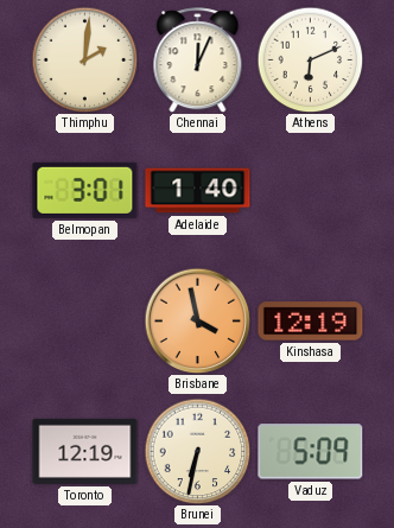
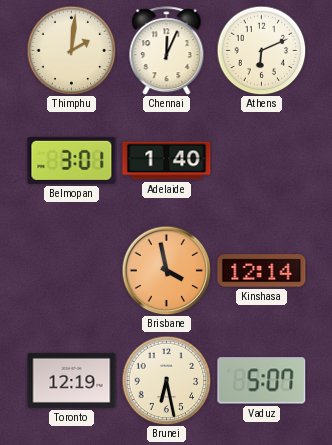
Kinshasa: 12:19 -> 12:14
Brunei: 6:32 -> 6:28
Vaduz: 5:09 -> 5:07
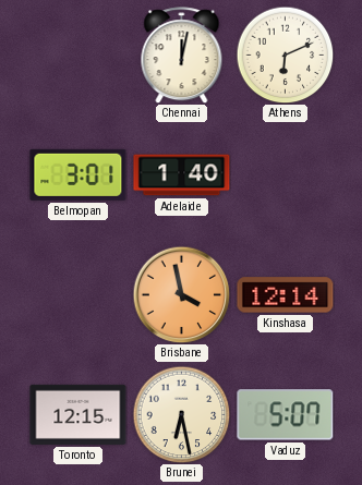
Thimphu: 2:01 -> none
Chennai: 12:04 -> 12:02
Toronto: 12:19 -> 12:15
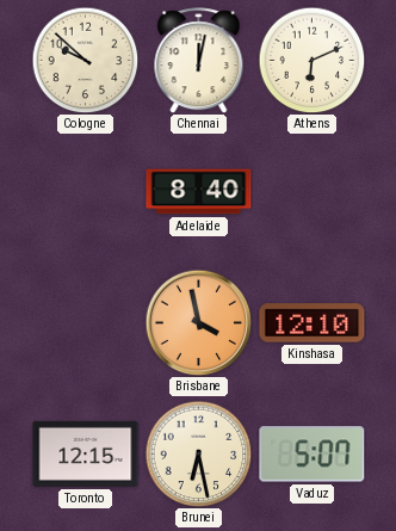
Cologne: none -> 9:52
Belmopan: 3:01 -> none
Adelaide: 1:40 -> 8:40
Kinshasa: 12:14 -> 12:10
